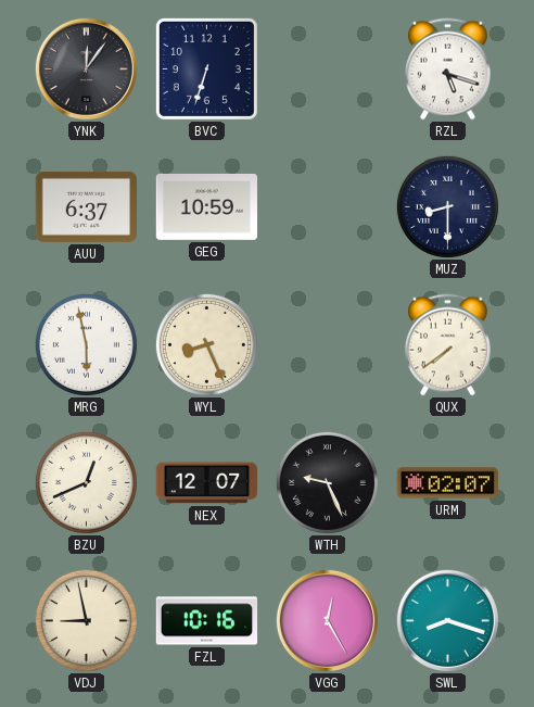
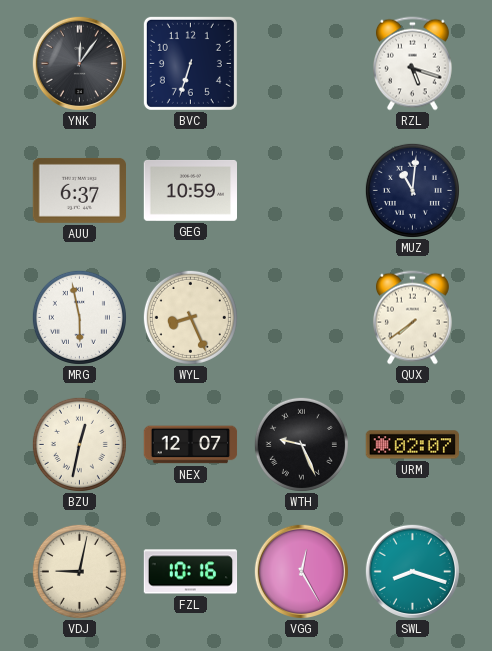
MUZ: 8:30 -> 11:01
BZU: 12:41 -> 12:32
VDJ: 8:58 -> 9:02
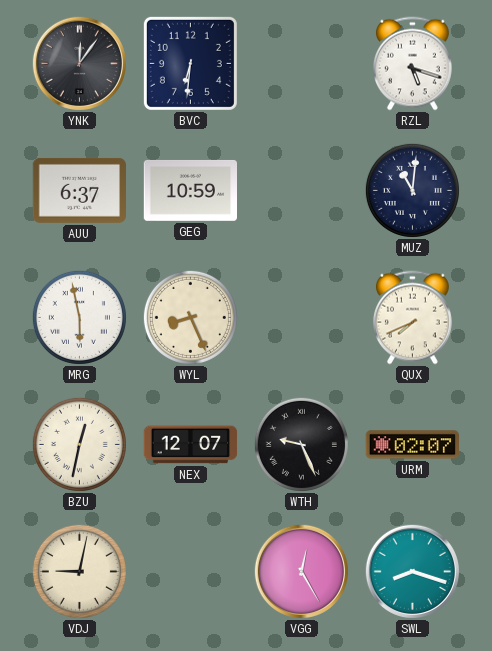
BVC: 6:33 -> 6:31
QUX: 7:39 -> 7:41
FZL: 10:16 -> none
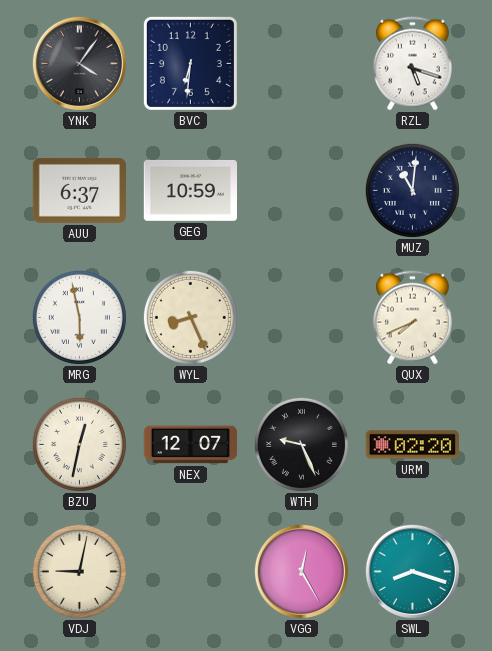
YNK: 12:06 -> 4:06
URM: 02:07 -> 02:20
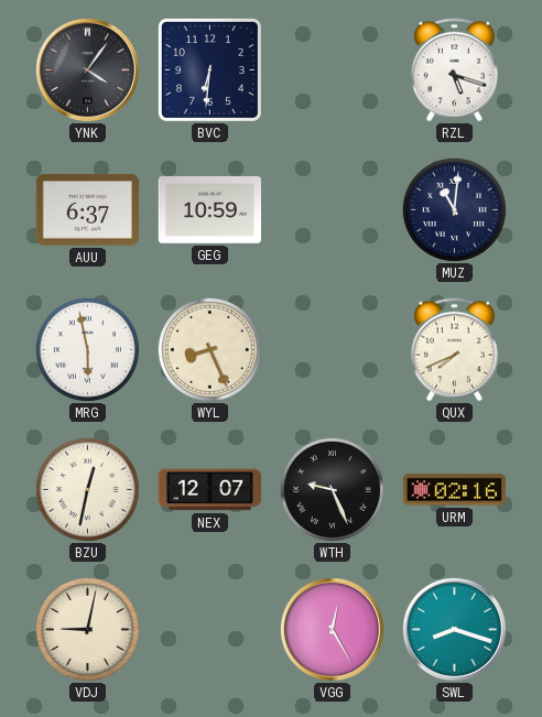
URM: 02:20 -> 02:16
